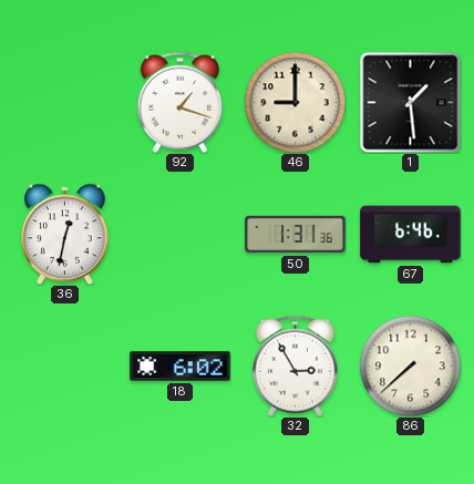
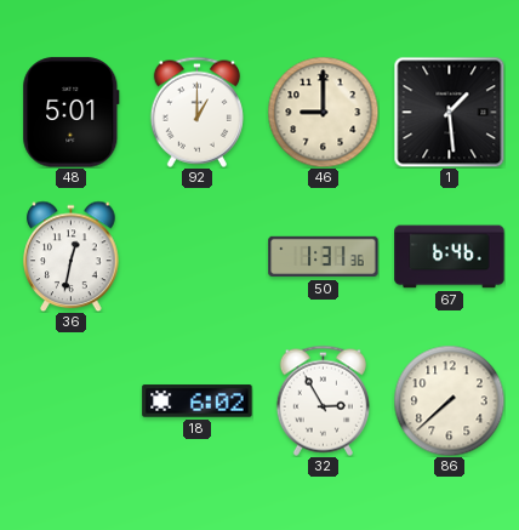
48: none -> 5:01
92: 1:18 -> 1:00
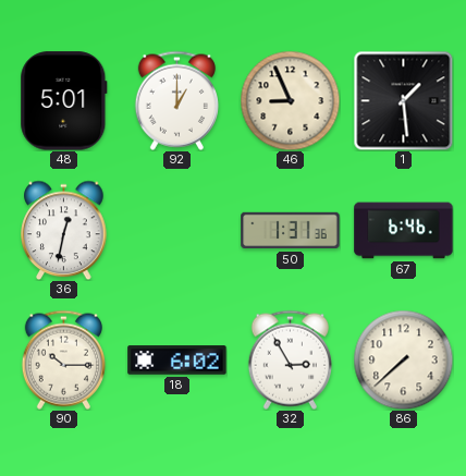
46: 9:00 -> 8:56
90: none -> 10:15
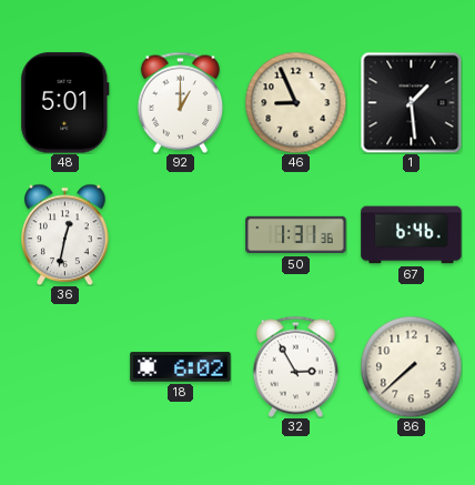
90: 10:15 -> none
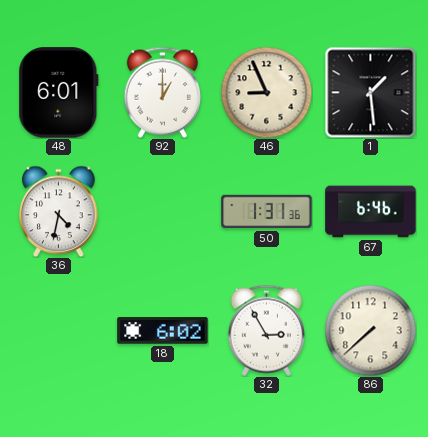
48: 5:01 -> 6:01
36: 12:32 -> 4:32
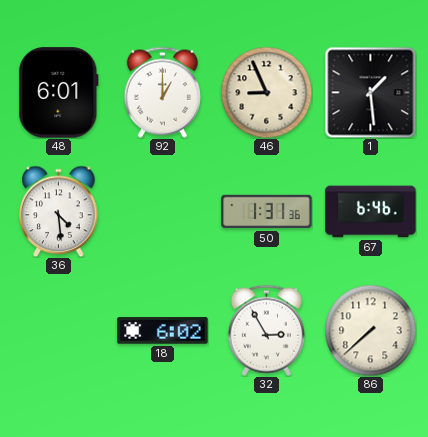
36: 4:32 -> 4:29
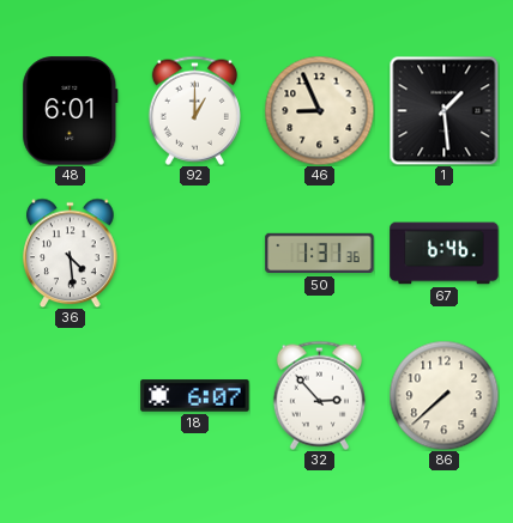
18: 6:02 -> 6:07
32: 2:55 -> 2:53
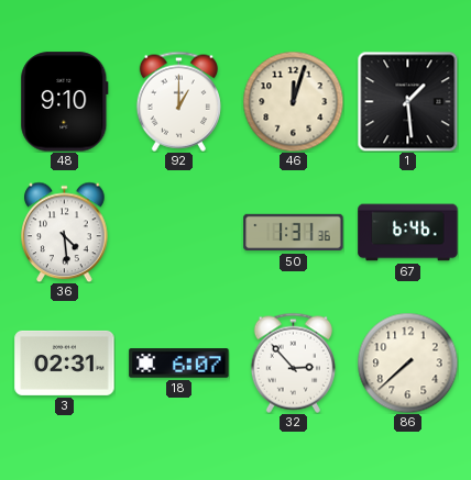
48: 6:01 -> 9:10
46: 8:56 -> 12:03
3: none -> 02:31
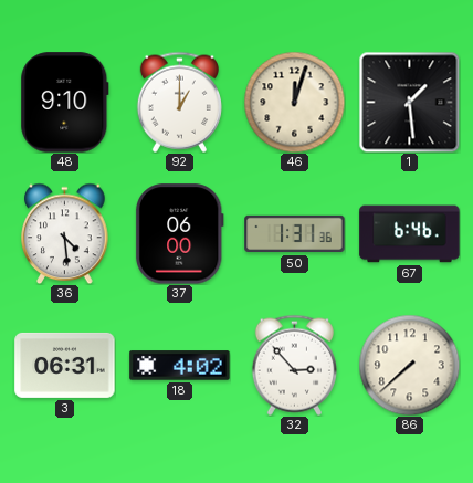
37: none -> 06:00
3: 02:31 -> 06:31
18: 6:07 -> 4:02
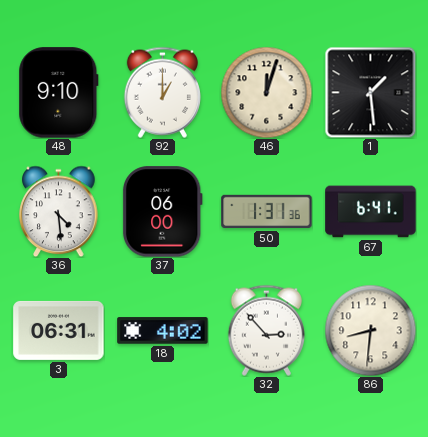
67: 6:46 -> 6:41
86: 7:38 -> 8:31
